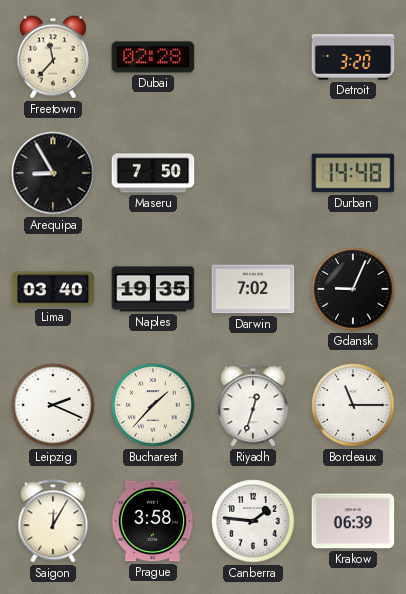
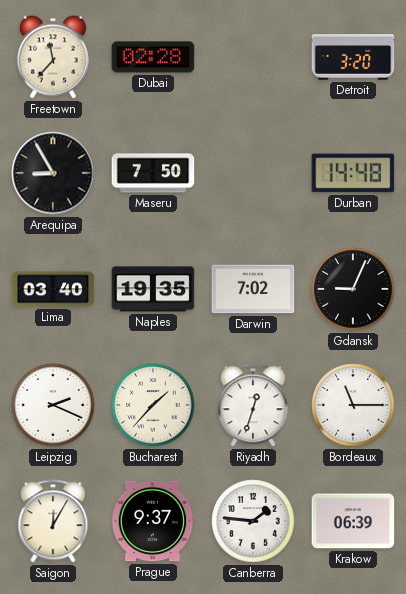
Prague: 3:58 -> 9:37
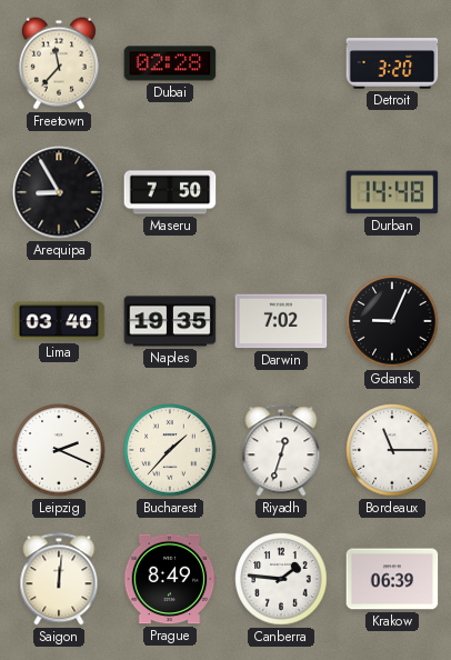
Saigon: 12:05 -> 12:01
Prague: 9:37 -> 8:49
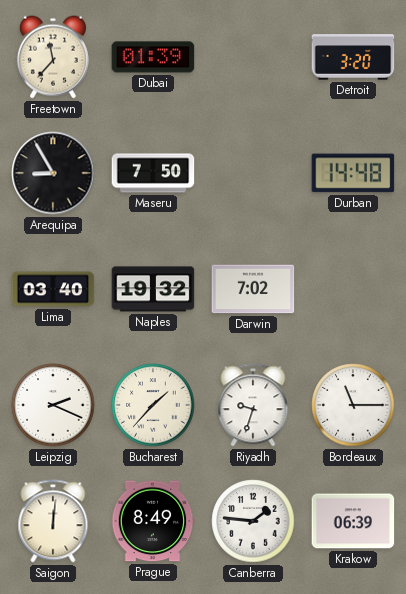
Dubai: 02:28 -> 01:39
Naples: 19:35 -> 19:32
Gdansk: 9:04 -> none
Riyadh: 12:33 -> 9:33
